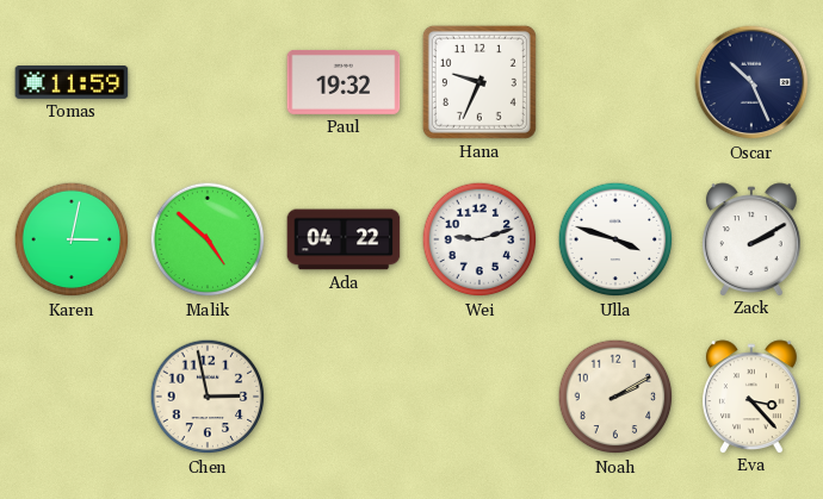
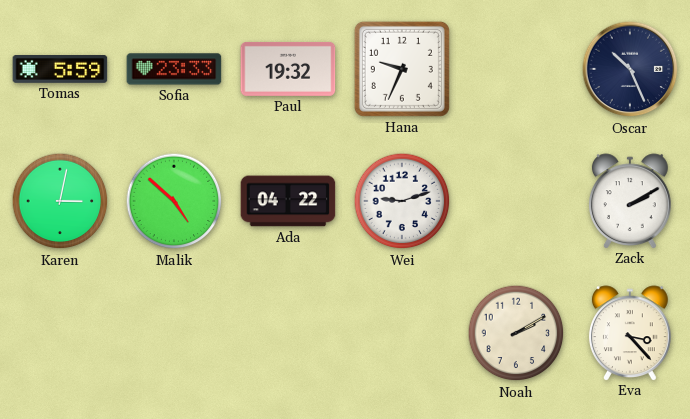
Tomas: 11:59 -> 5:59
Sofia: none -> 23:33
Ulla: 3:48 -> none
Chen: 2:58 -> none
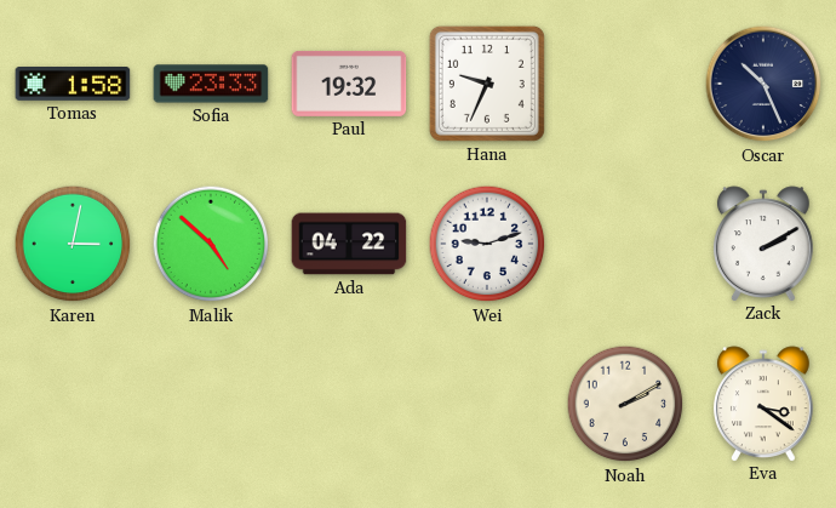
Tomas: 5:59 -> 1:58
Eva: 3:23 -> 3:21
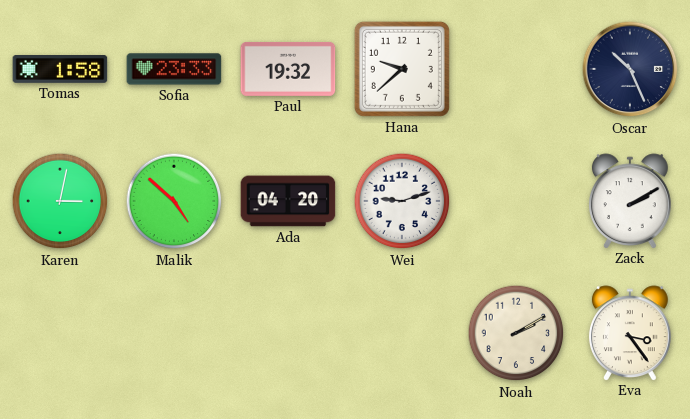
Hana: 9:34 -> 9:38
Ada: 04:22 -> 04:20
Eva: 3:21 -> 3:24
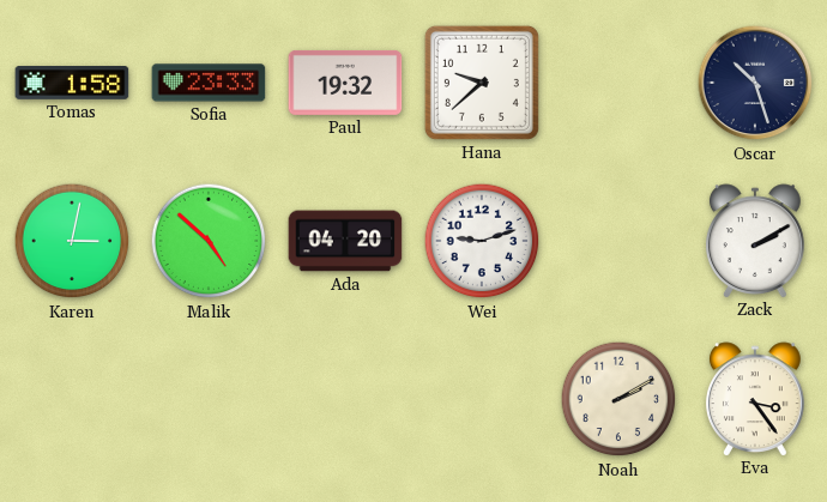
Oscar: 10:26 -> 10:27
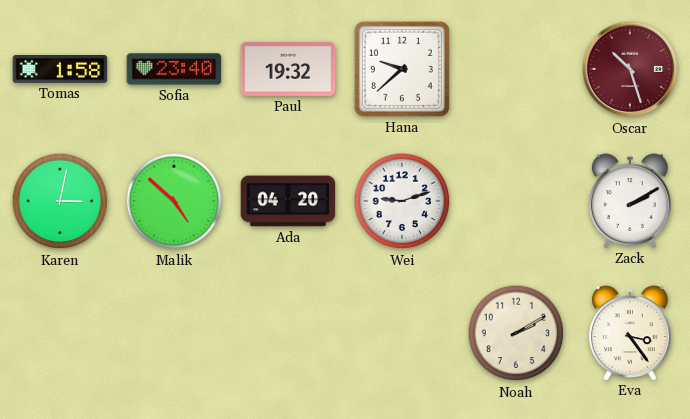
Sofia: 23:33 -> 23:40
Oscar dial: navy -> burgundy
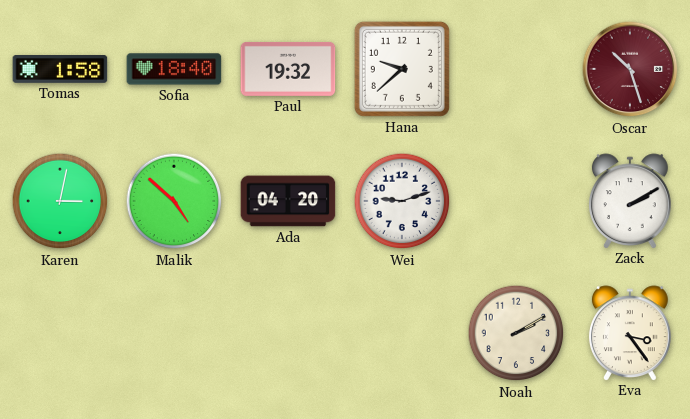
Sofia: 23:40 -> 18:40
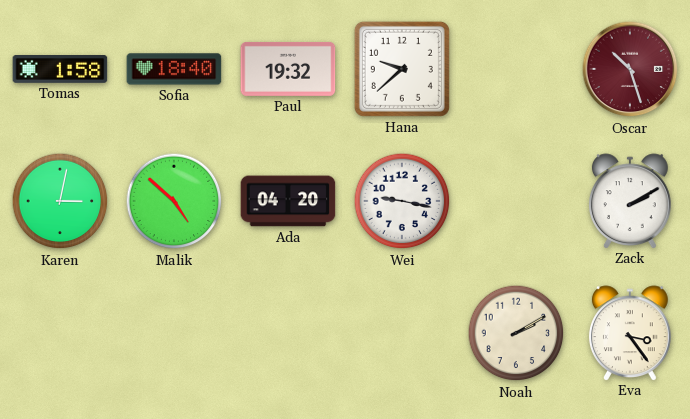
Wei: 9:12 -> 9:17
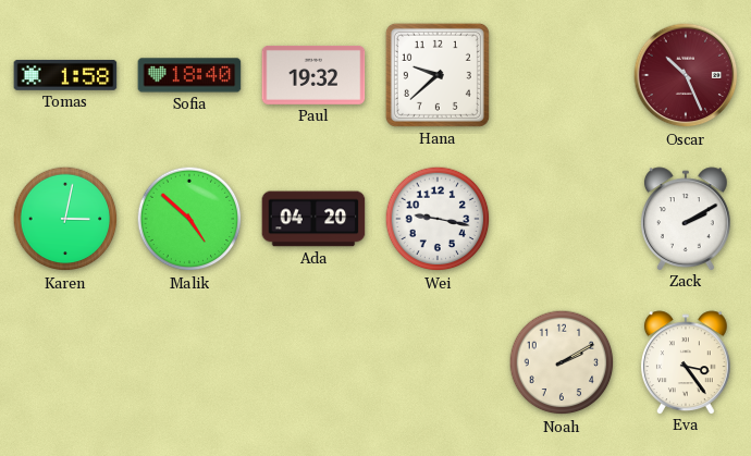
Oscar: 10:27 -> 10:26
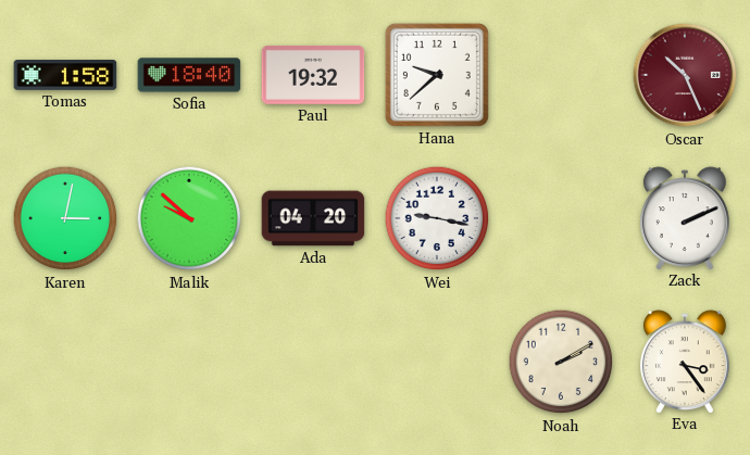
Malik: 4:52 -> 9:52
Zack: 2:10 -> 2:11
